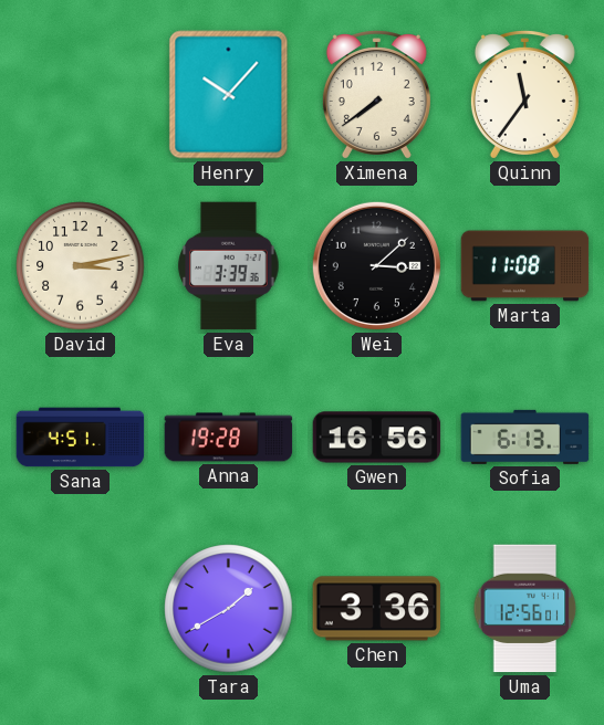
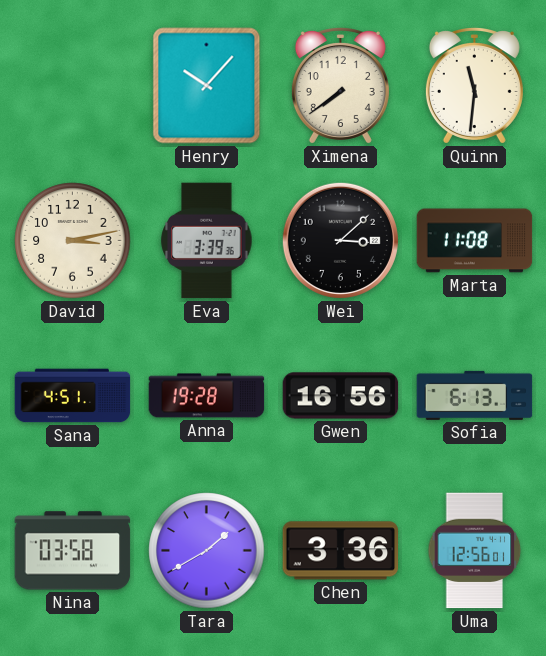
Quinn: 11:36 -> 11:31
Nina: none -> 03:58
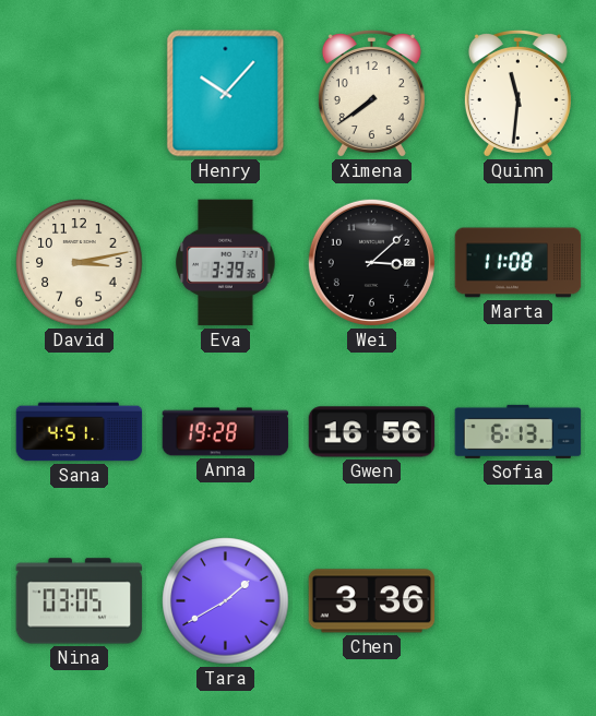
Nina: 03:58 -> 03:05
Uma: 12:56 -> none
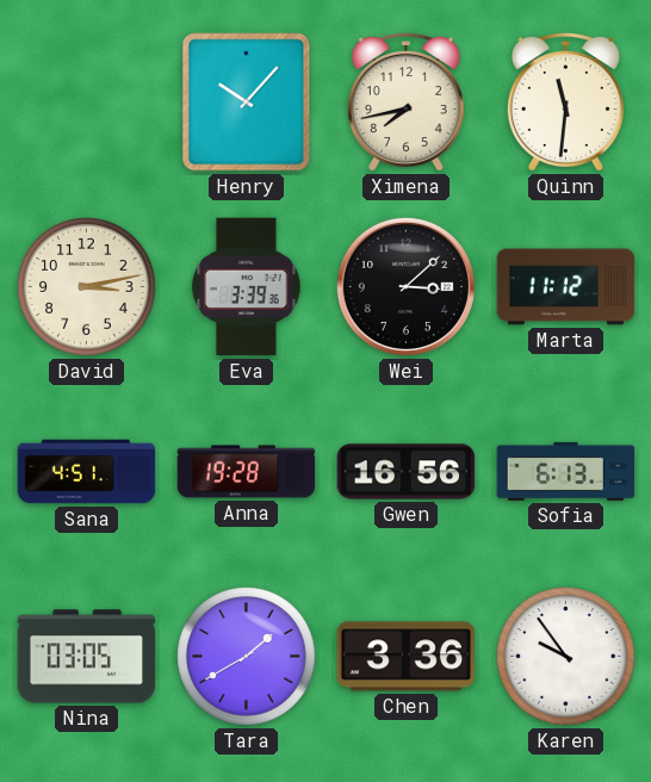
Ximena: 7:39 -> 7:43
Marta: 11:08 -> 11:12
Karen: none -> 9:54
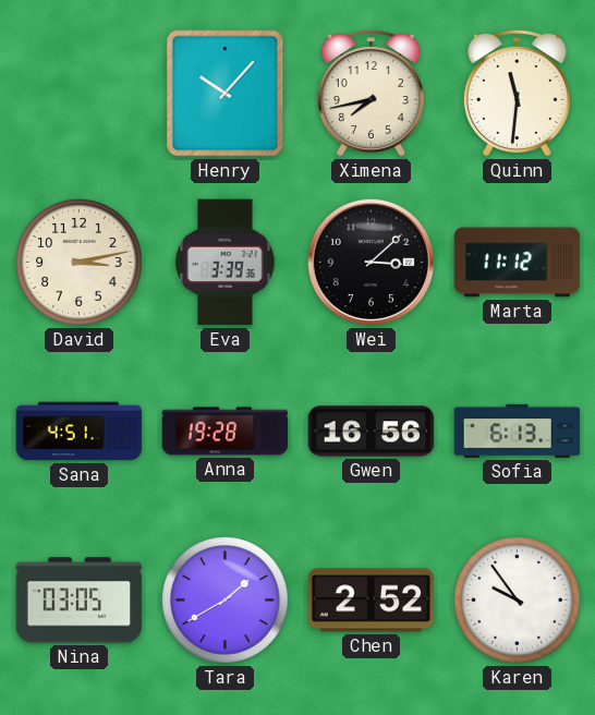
Chen: 3:36 -> 2:52
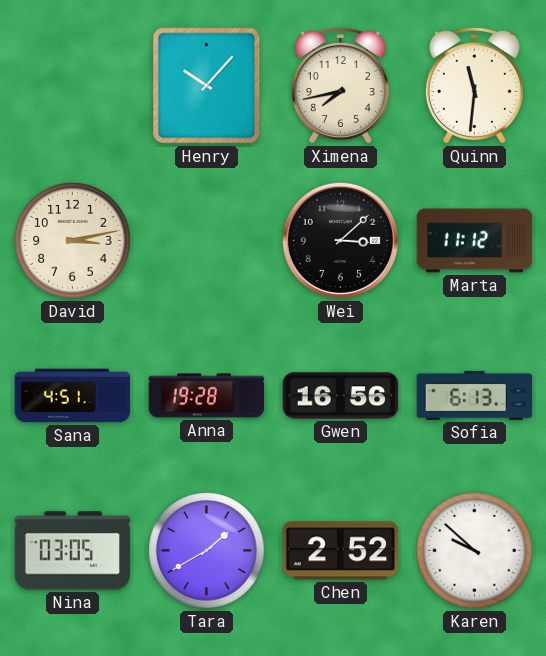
Eva: 3:39 -> none
Karen: 9:54 -> 9:52
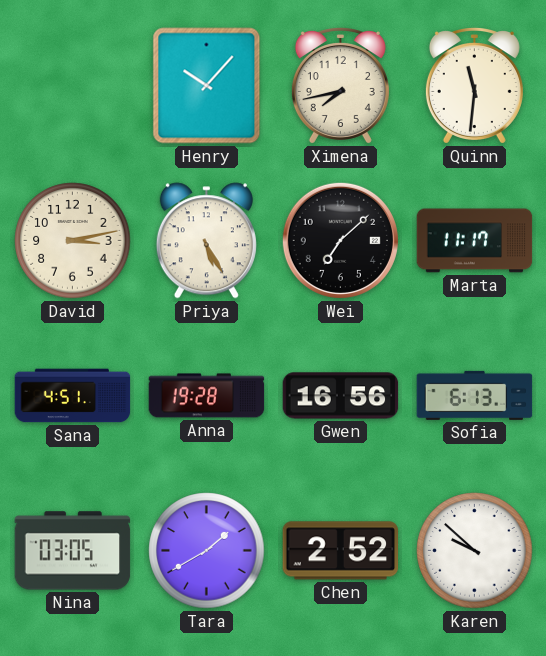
Priya: none -> 5:25
Wei: 3:08 -> 7:08
Marta: 11:12 -> 11:17
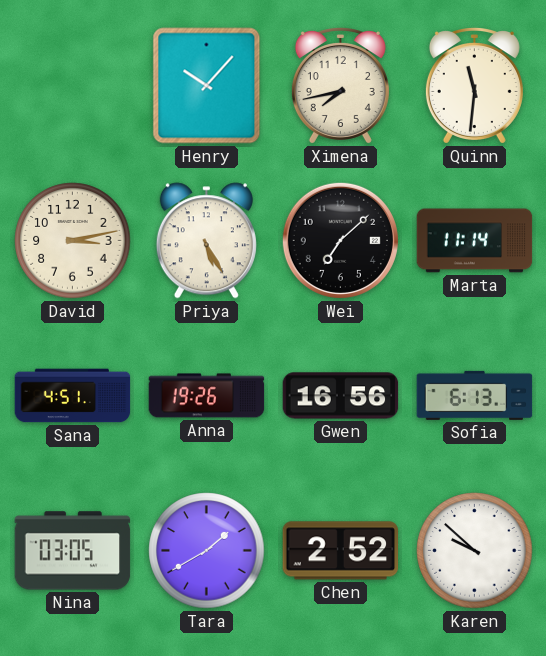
Marta: 11:17 -> 11:14
Anna: 19:28 -> 19:26
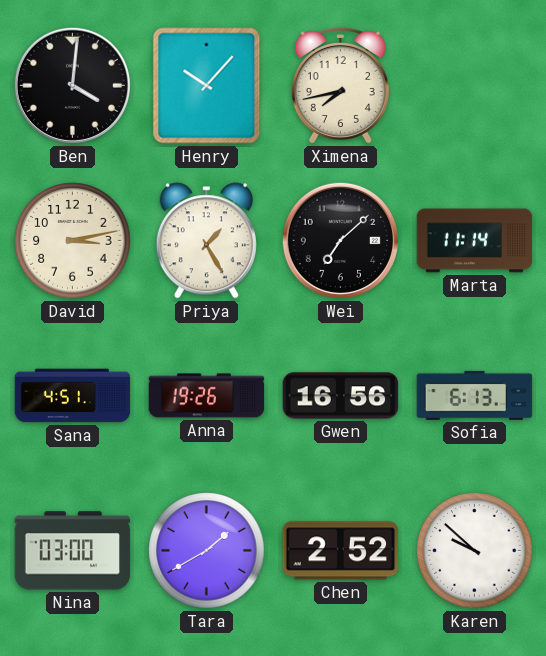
Ben: none -> 4:01
Quinn: 11:31 -> none
Priya: 5:25 -> 1:25
Nina: 03:05 -> 03:00
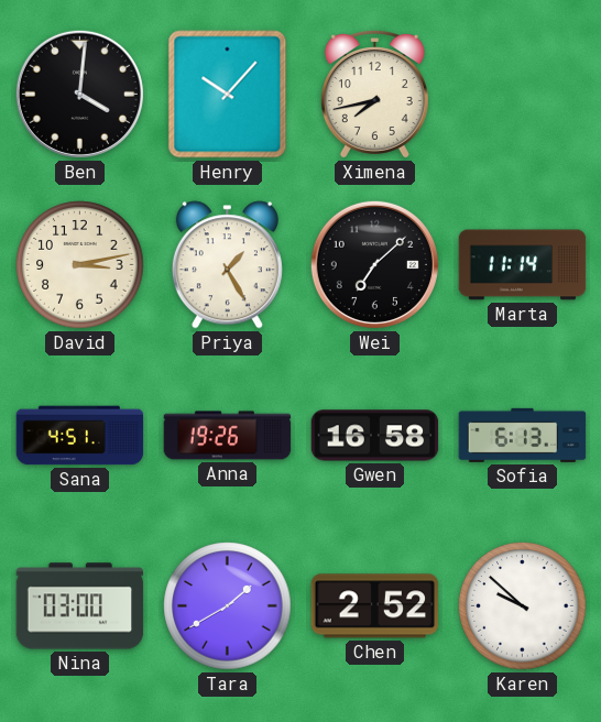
Gwen: 16:56 -> 16:58
